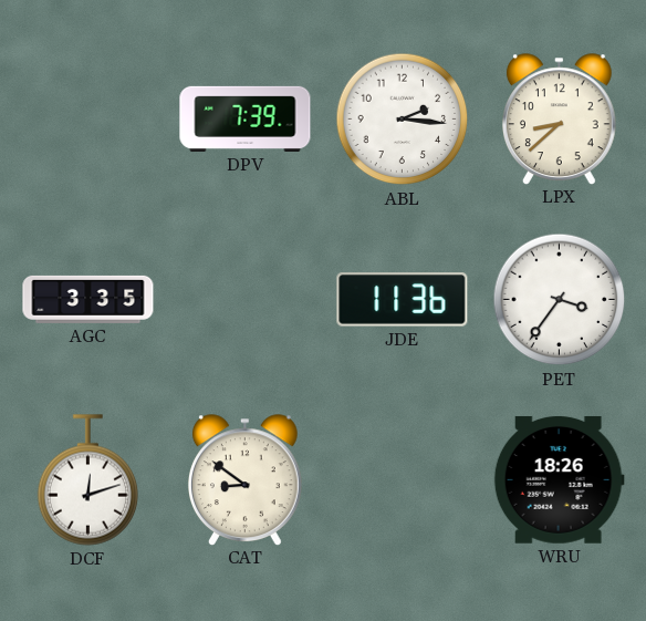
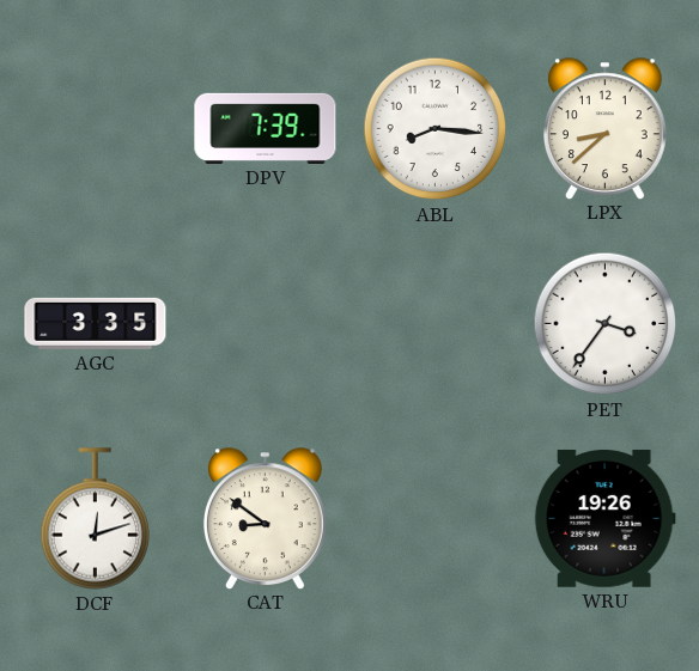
ABL: 2:16 -> 8:16
JDE: 11:36 -> none
WRU: 18:26 -> 19:26
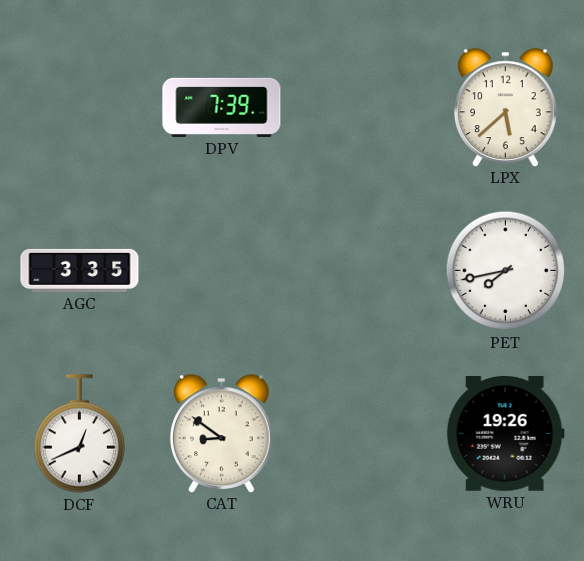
ABL: 8:16 -> none
LPX: 8:38 -> 5:38
PET: 3:36 -> 7:43
DCF: 12:12 -> 12:41
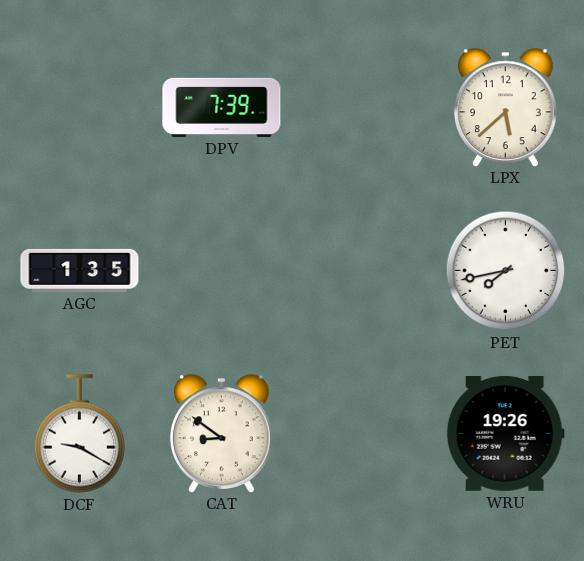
AGC: 3:35 -> 1:35
DCF: 12:41 -> 9:20
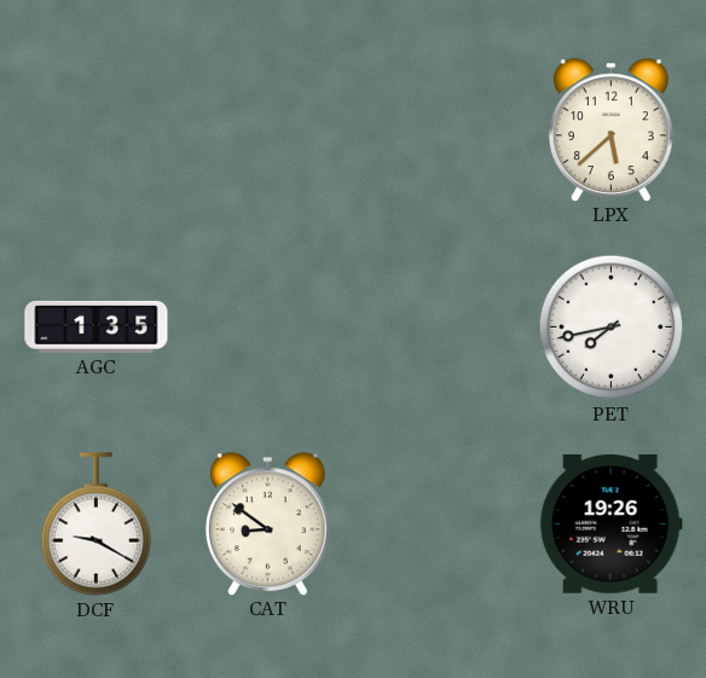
DPV: 7:39 -> none
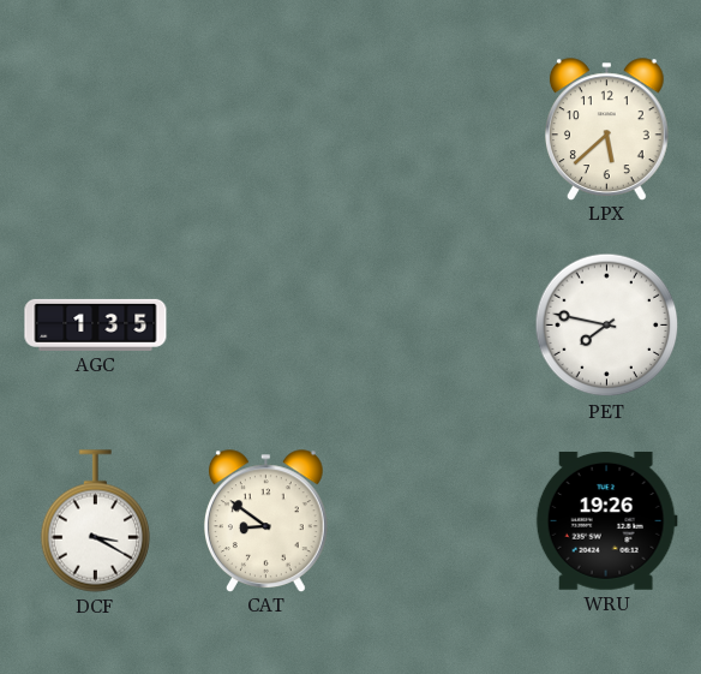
PET: 7:43 -> 7:47
DCF: 9:20 -> 3:20
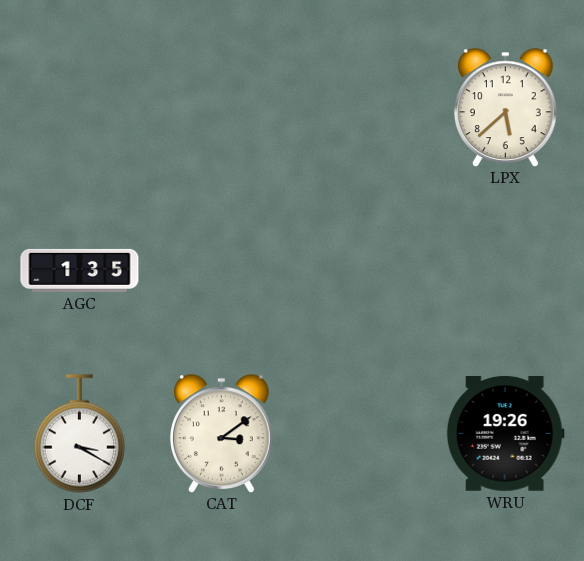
PET: 7:47 -> none
CAT: 8:51 -> 3:09
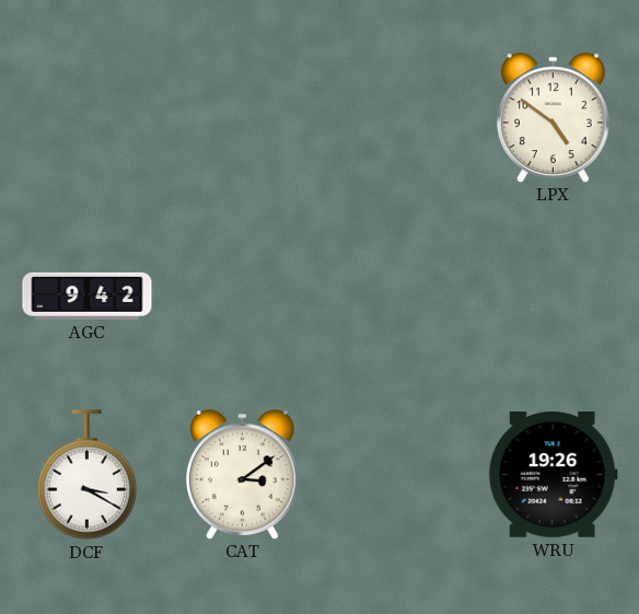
LPX: 5:38 -> 4:51
AGC: 1:35 -> 9:42
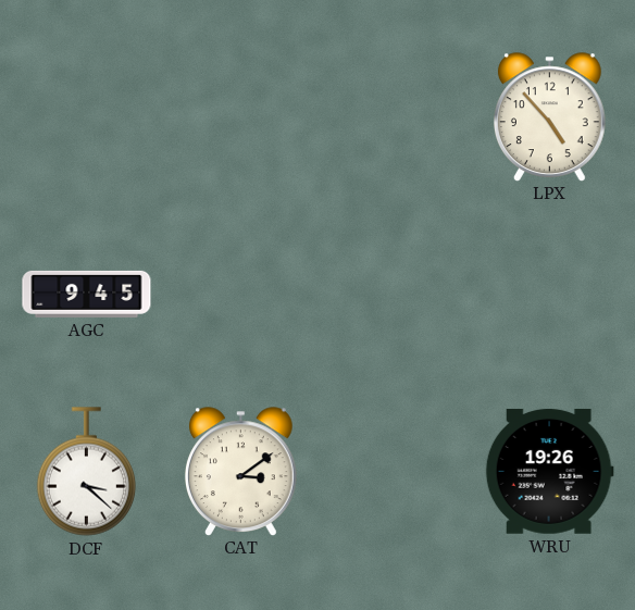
LPX: 4:51 -> 4:53
AGC: 9:42 -> 9:45
DCF: 3:20 -> 3:22
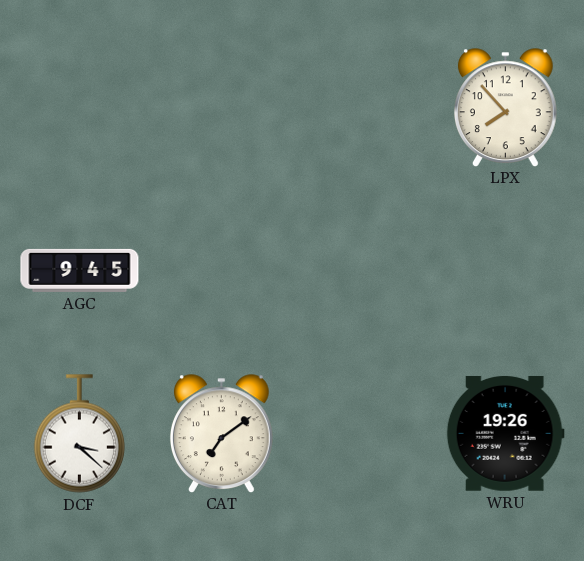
LPX: 4:53 -> 7:53
CAT: 3:09 -> 7:09
